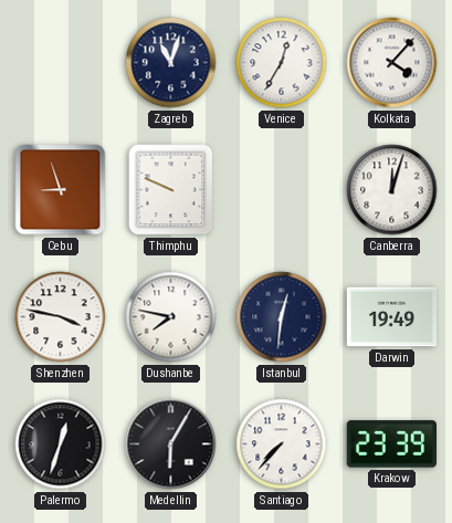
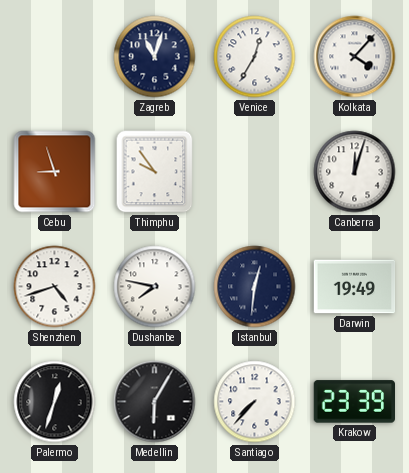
Thimphu: 9:49 -> 9:54
Shenzhen: 3:47 -> 4:42
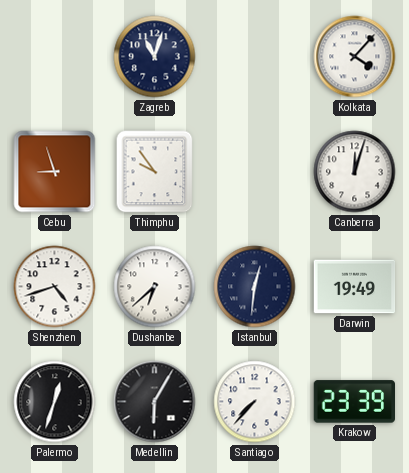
Venice: 12:35 -> none
Dushanbe: 7:47 -> 6:38
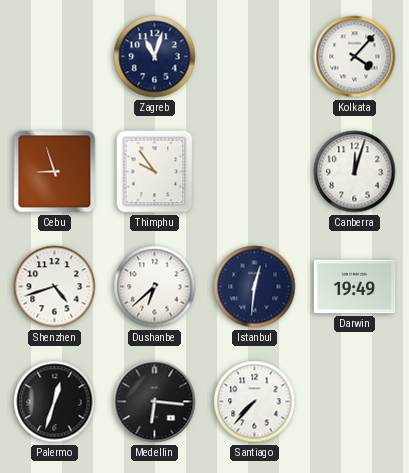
Medellin: 6:05 -> 6:16
Krakow: 23:39 -> none
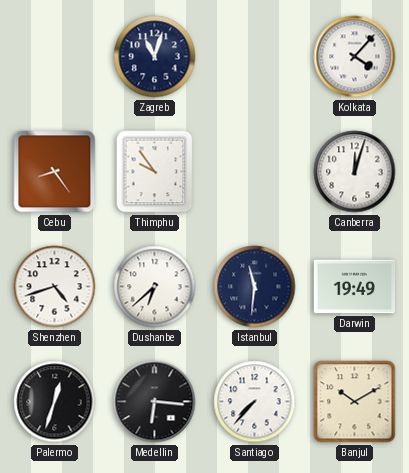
Cebu: 8:57 -> 8:24
Istanbul: 12:31 -> 11:31
Banjul: none -> 10:10
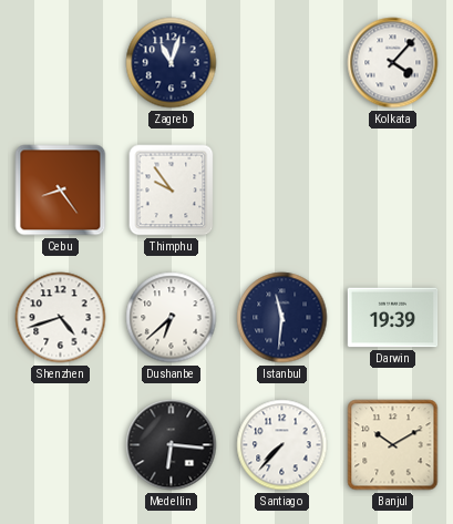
Canberra: 12:03 -> none
Darwin: 19:49 -> 19:39
Palermo: 12:33 -> none
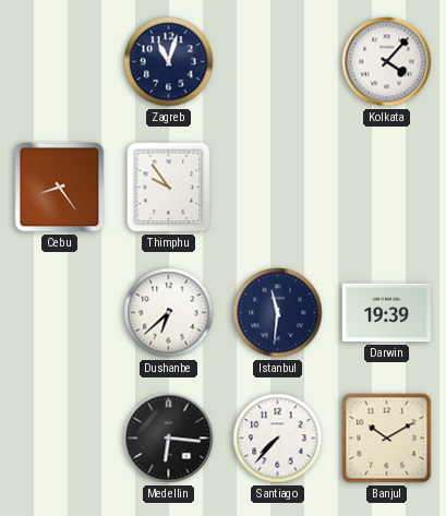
Shenzhen: 4:42 -> none
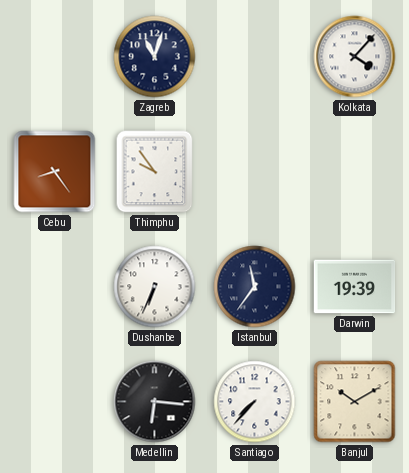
Dushanbe: 6:38 -> 6:34
Istanbul: 11:31 -> 11:36
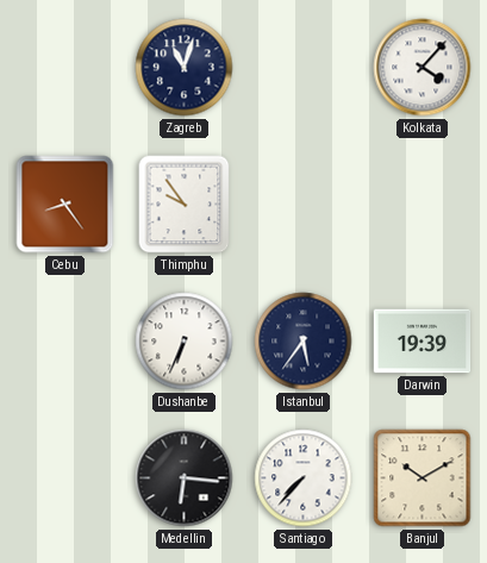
Istanbul: 11:36 -> 5:36
